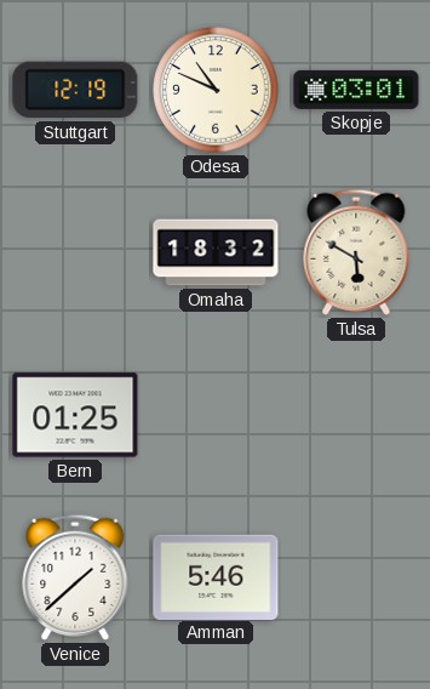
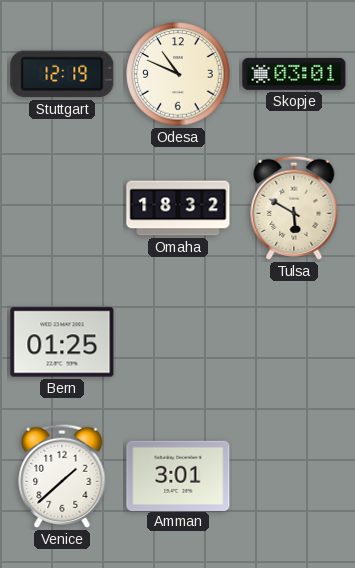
Amman: 5:46 -> 3:01
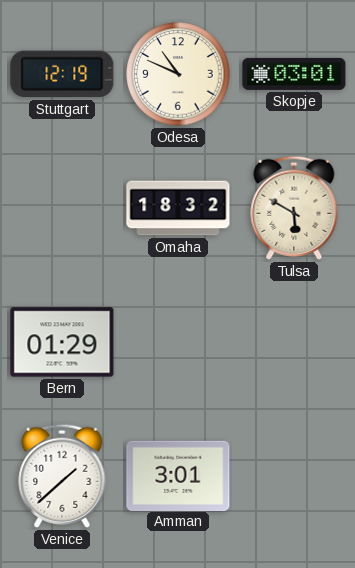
Bern: 01:25 -> 01:29
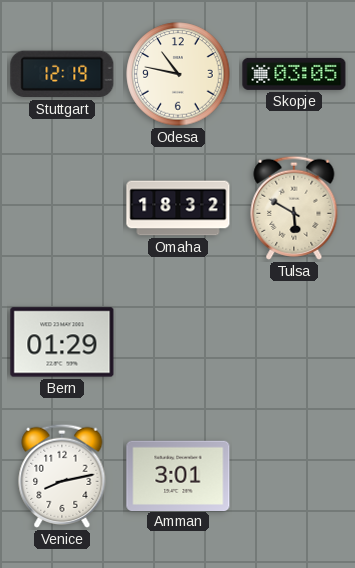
Odesa: 10:49 -> 10:47
Skopje: 03:01 -> 03:05
Venice: 1:38 -> 8:13
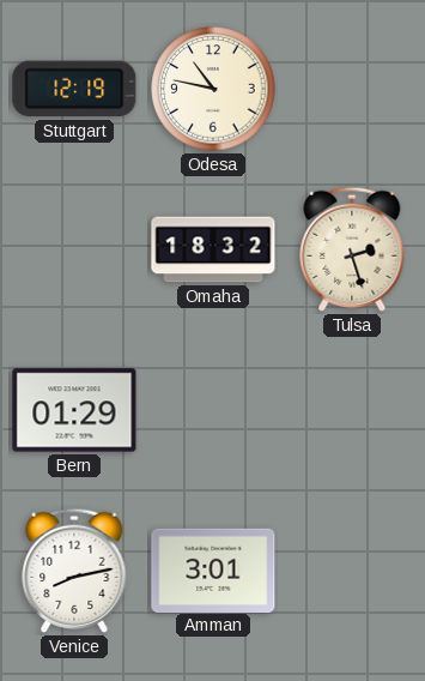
Skopje: 03:05 -> none
Tulsa: 5:50 -> 2:27
